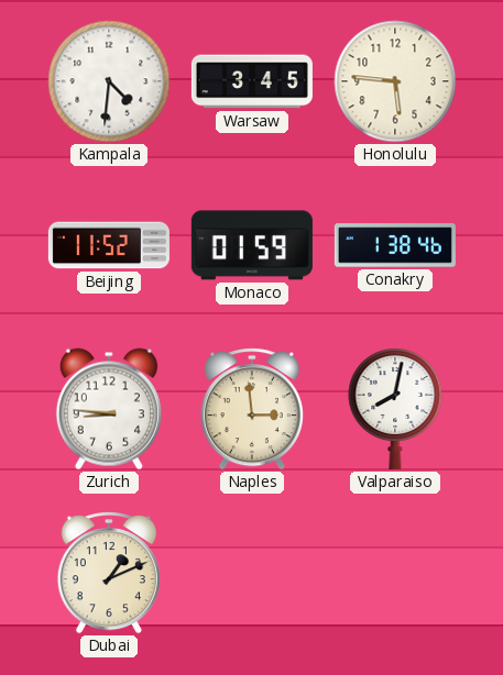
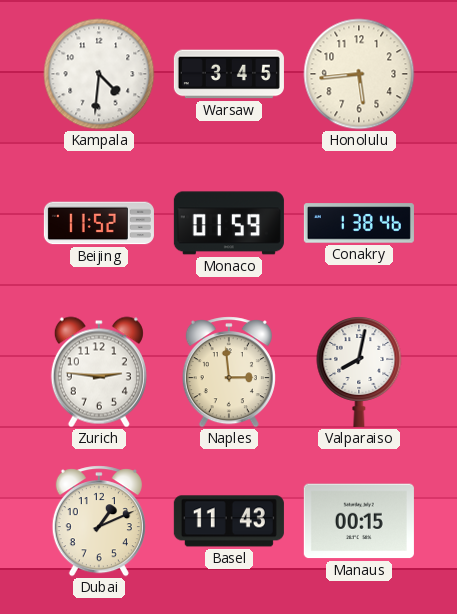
Honolulu: 5:46 -> 5:44
Zurich: 8:46 -> 2:46
Basel: none -> 11:43
Manaus: none -> 00:15
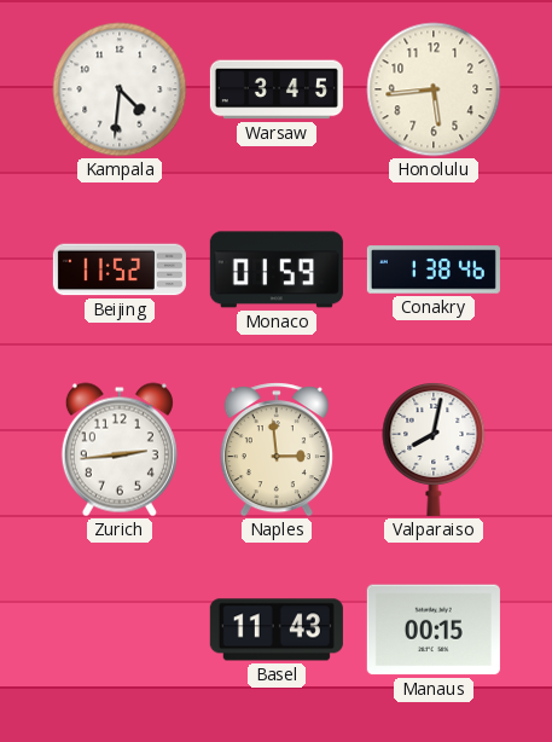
Zurich: 2:46 -> 2:44
Dubai: 1:11 -> none
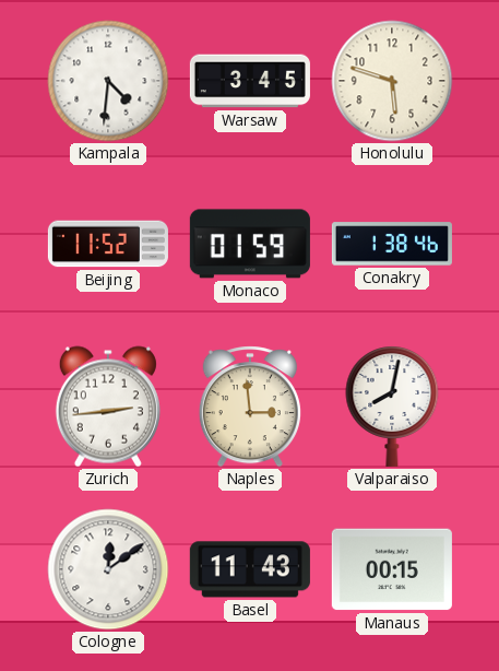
Honolulu: 5:44 -> 5:48
Cologne: none -> 12:09
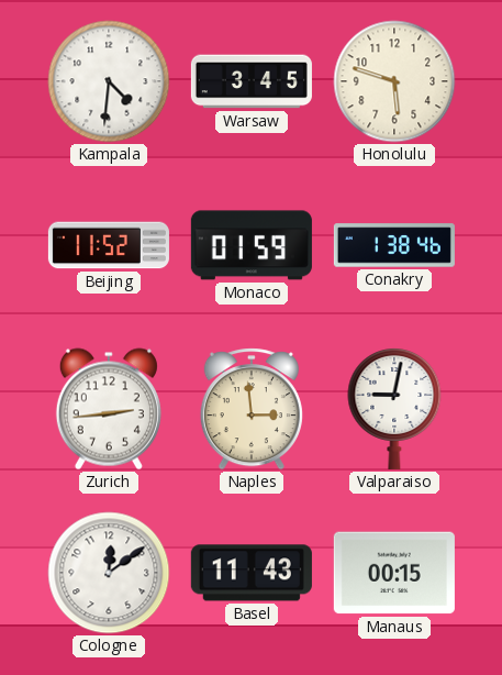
Valparaiso: 8:02 -> 9:02
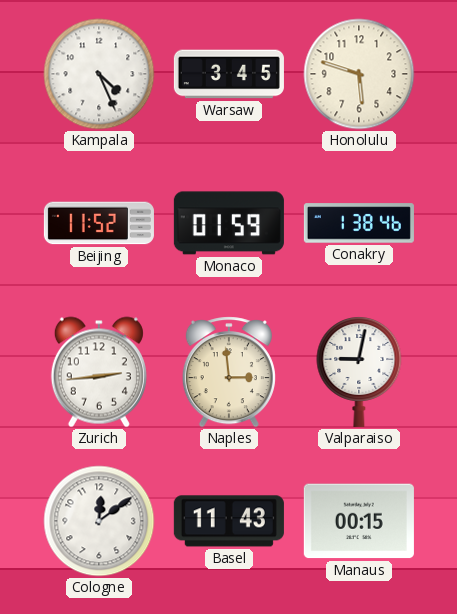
Kampala: 4:31 -> 4:26
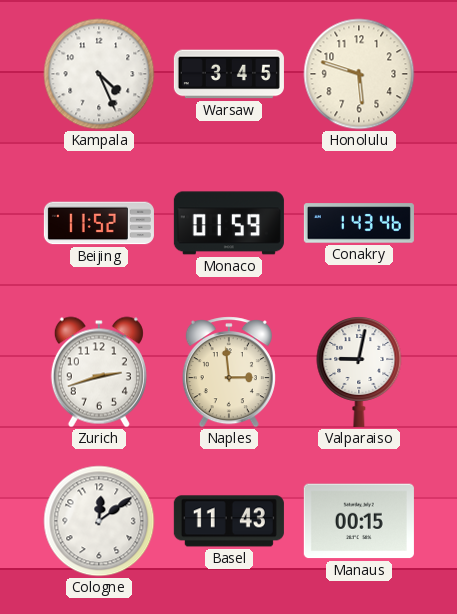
Conakry: 1:38 -> 1:43
Zurich: 2:44 -> 2:42
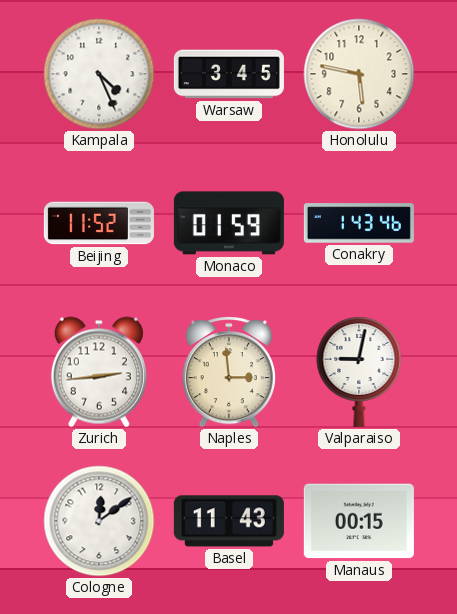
Honolulu: 5:48 -> 5:47
Zurich: 2:42 -> 2:44
